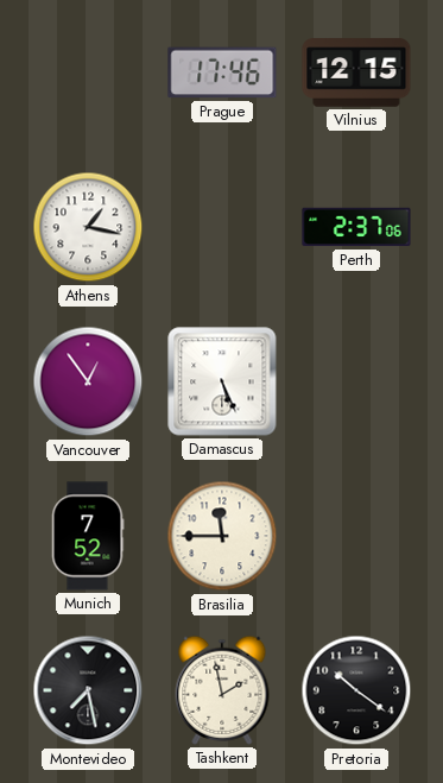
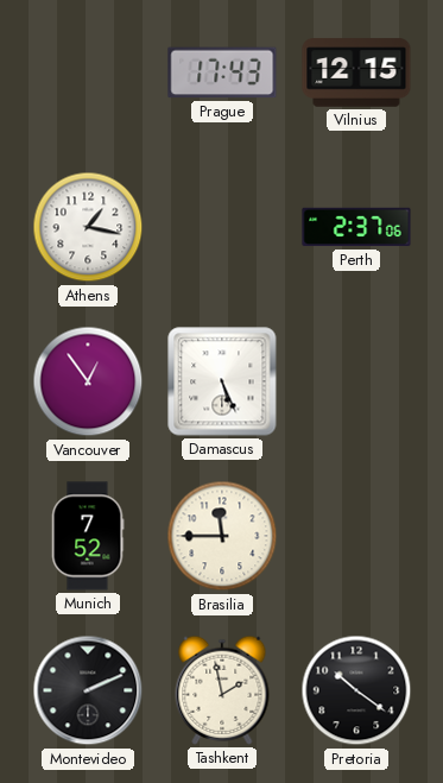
Prague: 17:46 -> 17:43
Montevideo: 7:28 -> 2:11
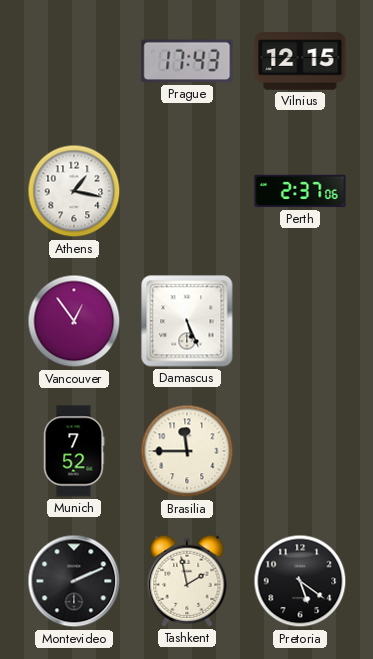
Pretoria: 10:21 -> 5:21
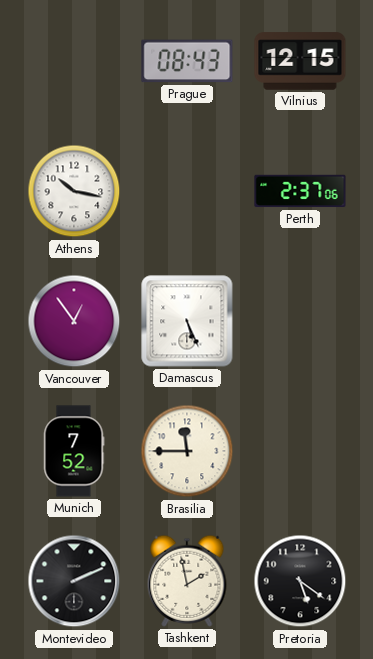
Prague: 17:43 -> 08:43
Athens: 1:17 -> 10:17
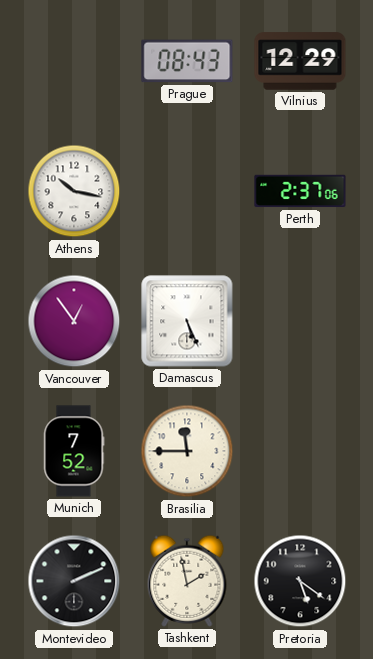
Vilnius: 12:15 -> 12:29
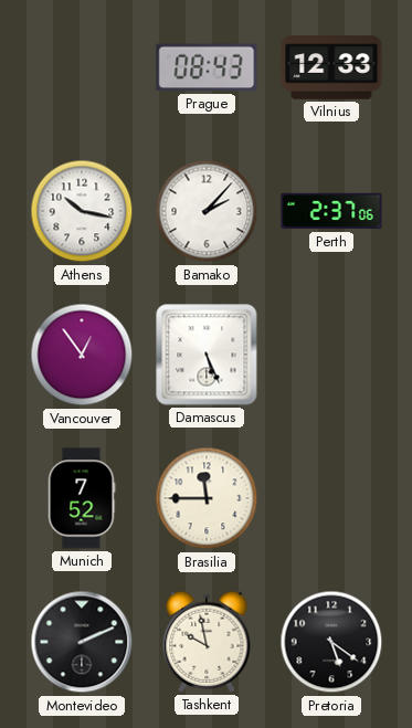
Vilnius: 12:29 -> 12:33
Bamako: none -> 2:07
Tashkent: 1:58 -> 9:58
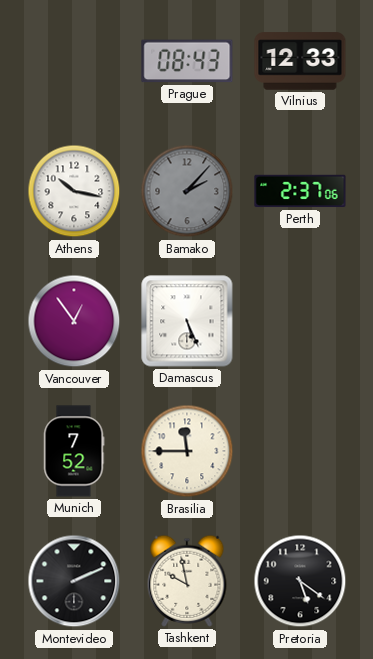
Bamako dial: white -> grey
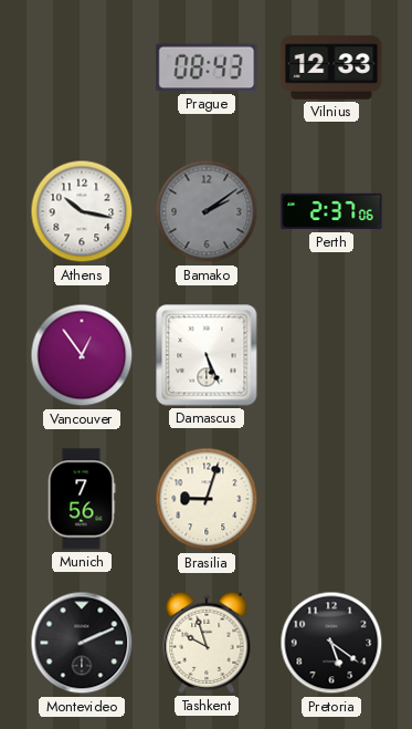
Bamako: 2:07 -> 2:09
Munich: 7:52 -> 7:56
Brasilia: 11:45 -> 9:03
Tashkent: 9:58 -> 9:57
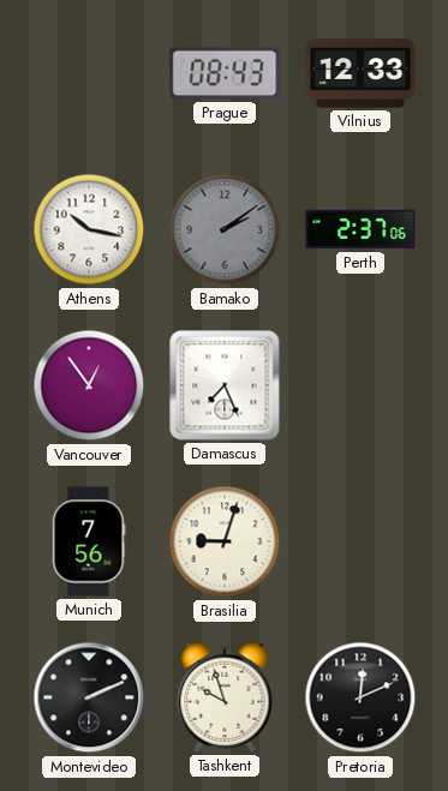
Damascus: 5:26 -> 7:26
Pretoria: 5:21 -> 12:11
